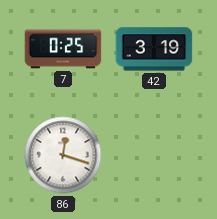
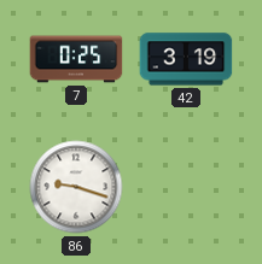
86: 12:18 -> 9:18
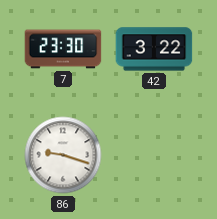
7: 0:25 -> 23:30
42: 3:19 -> 3:22
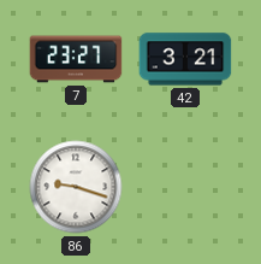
7: 23:30 -> 23:27
42: 3:22 -> 3:21
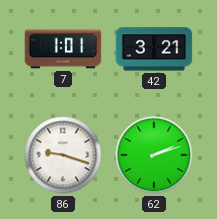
7: 23:27 -> 1:01
62: none -> 2:12
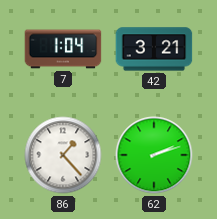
7: 1:01 -> 1:04
86: 9:18 -> 1:23
